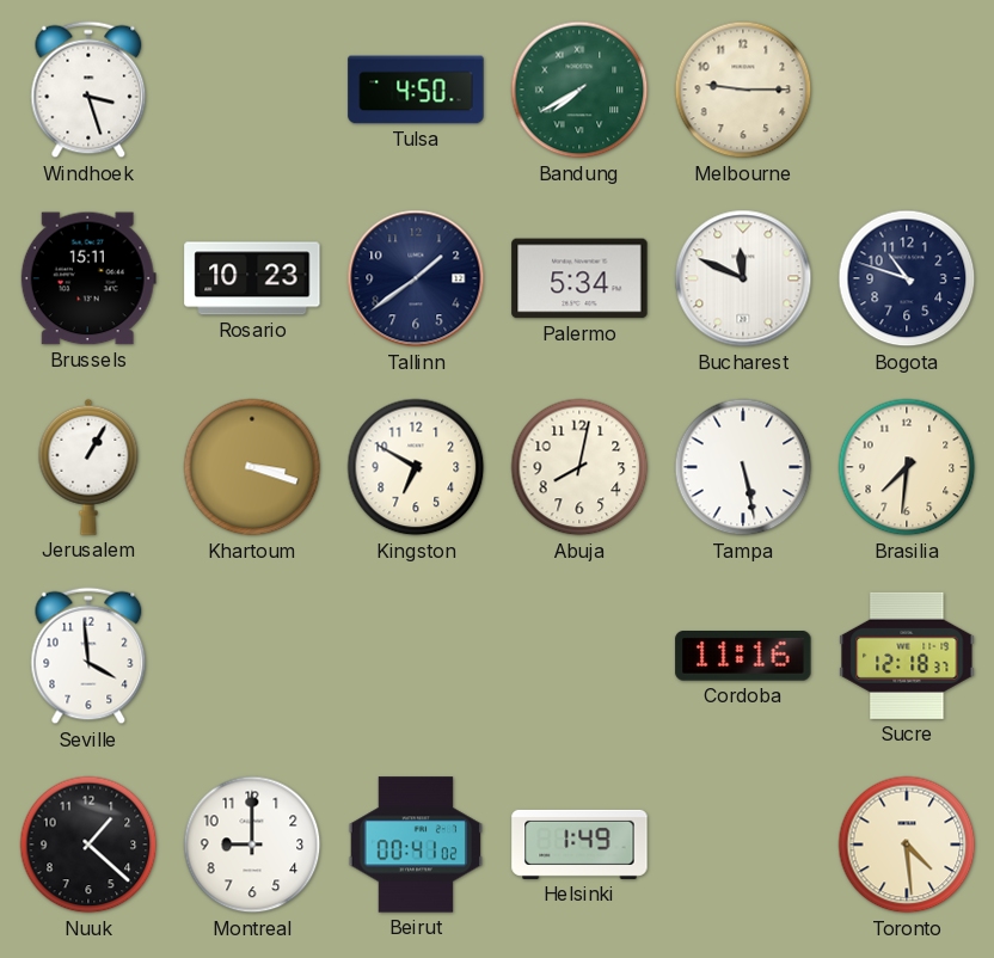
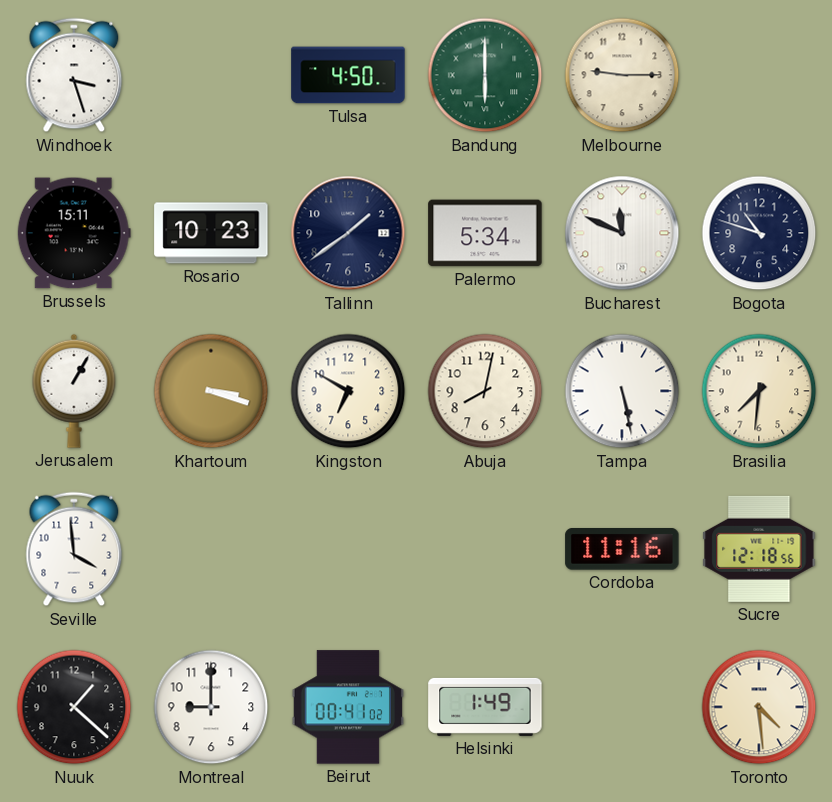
Bandung: 7:40 -> 6:00
Sucre: 12:18:37 -> 12:18:56
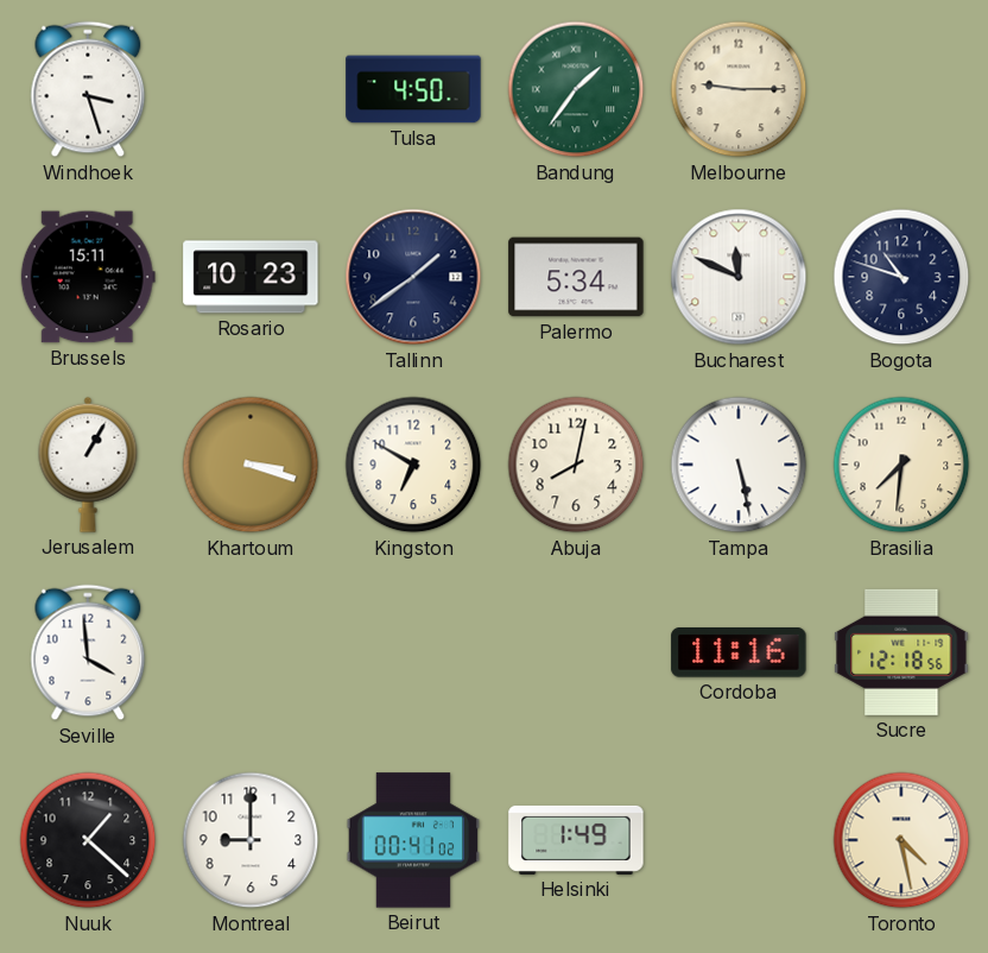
Bandung: 6:00 -> 1:36
Toronto: 4:29 -> 4:28
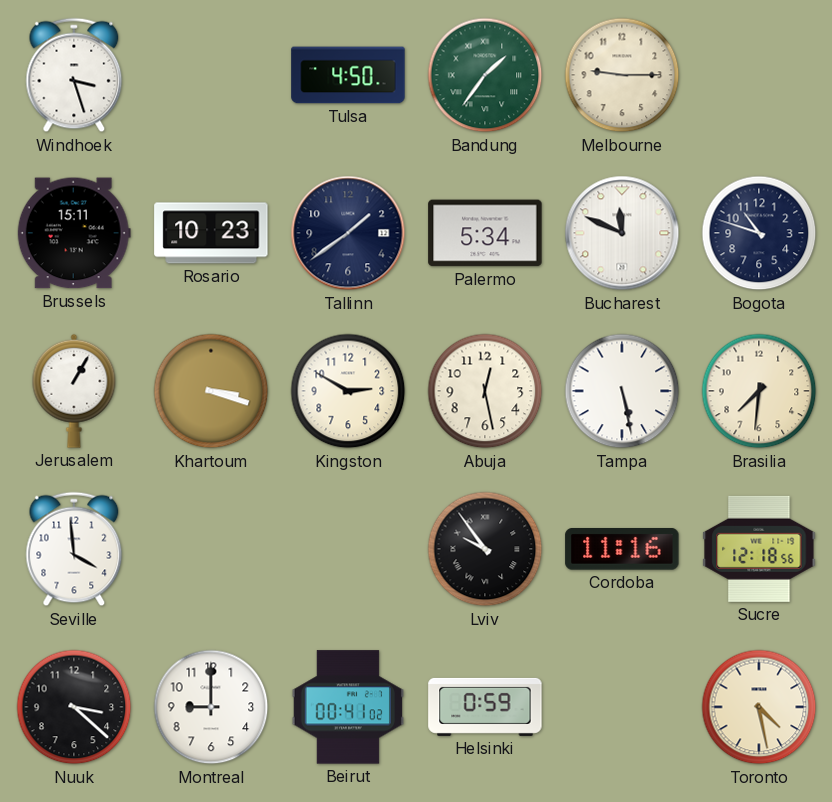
Kingston: 6:50 -> 2:50
Abuja: 8:02 -> 12:28
Lviv: none -> 9:54
Nuuk: 1:22 -> 3:22
Helsinki: 1:49 -> 0:59
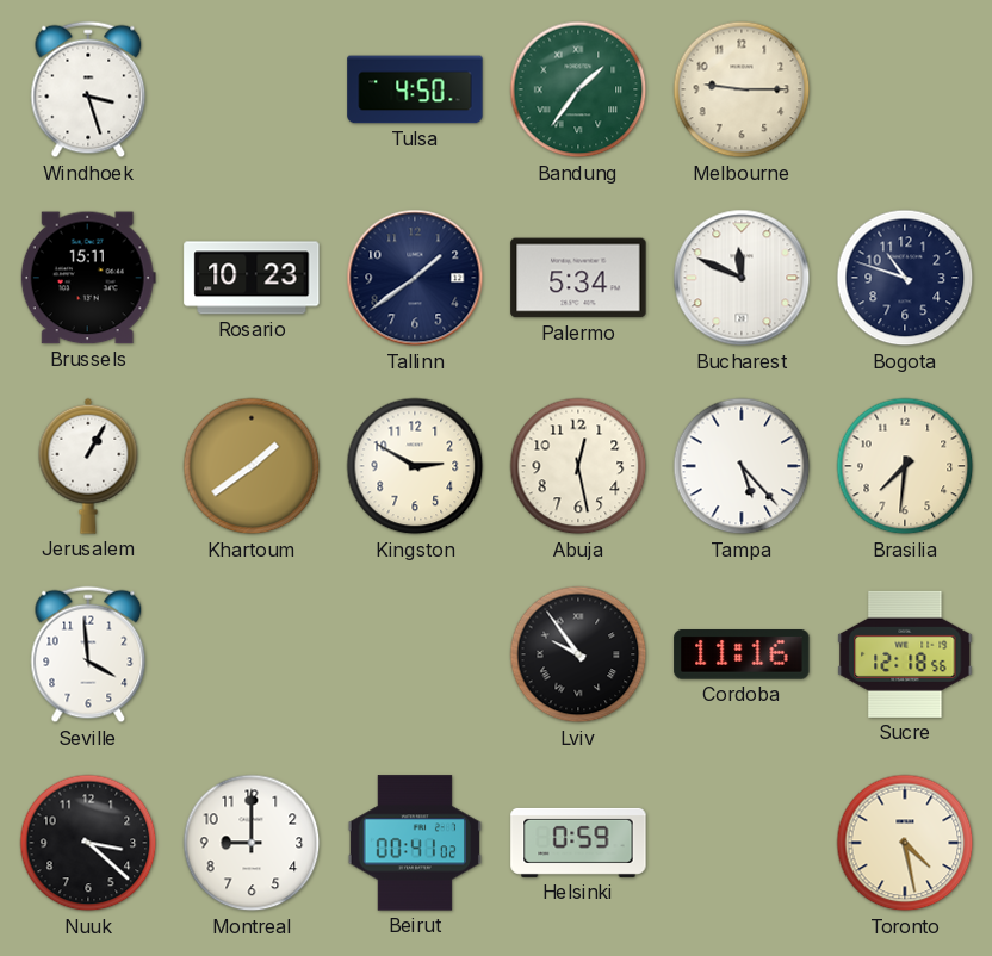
Khartoum: 3:18 -> 1:39
Tampa: 5:28 -> 5:23
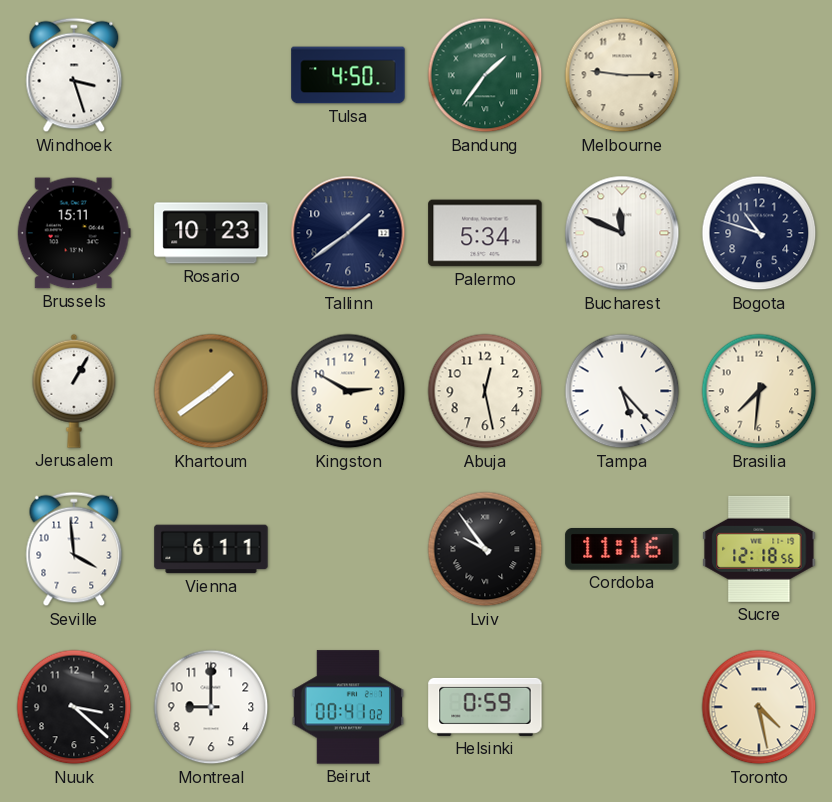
Vienna: none -> 6:11
